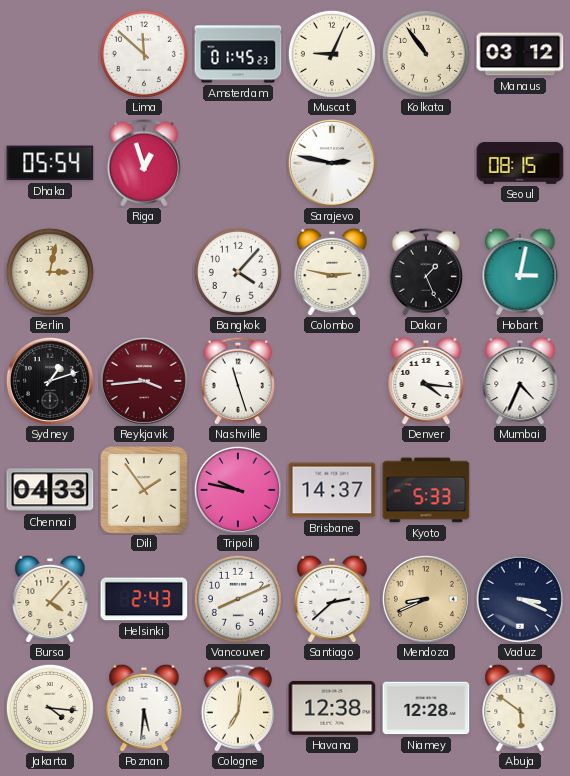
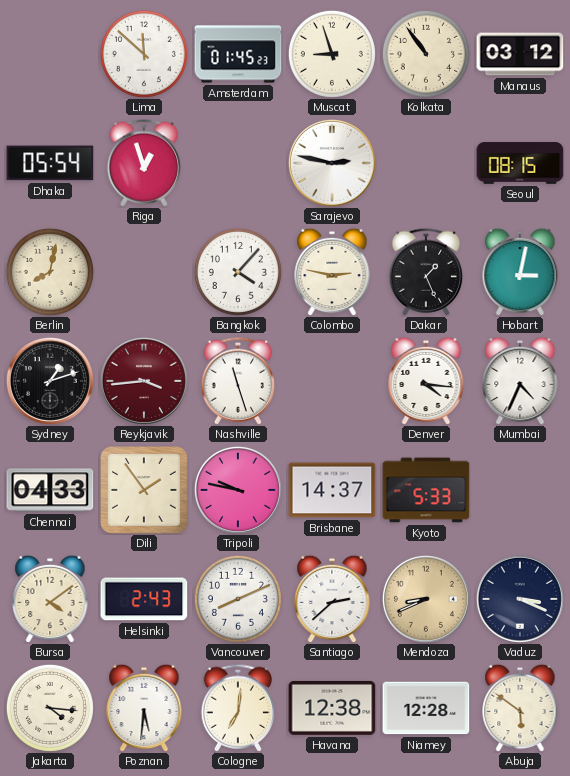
Muscat: 9:04 -> 8:57
Berlin: 3:02 -> 8:02
Bursa: 4:07 -> 4:09
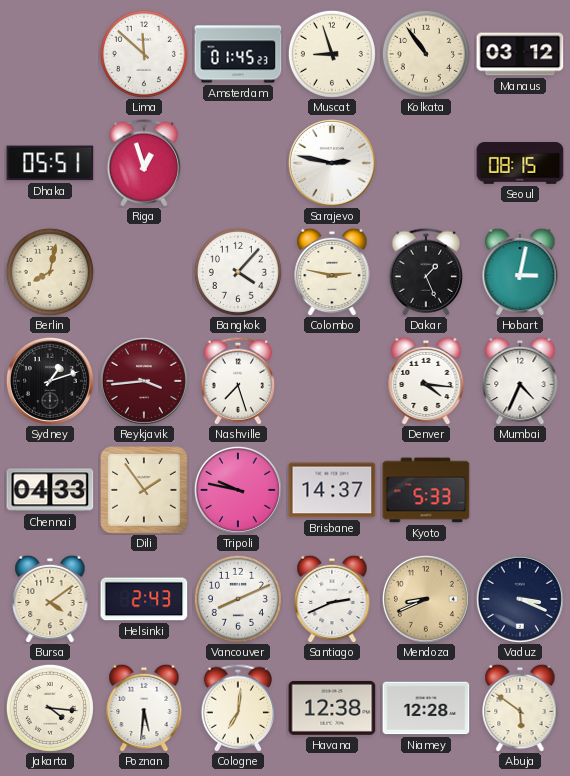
Dhaka: 05:54 -> 05:51
Nashville: 11:27 -> 7:27
Santiago: 2:38 -> 2:41
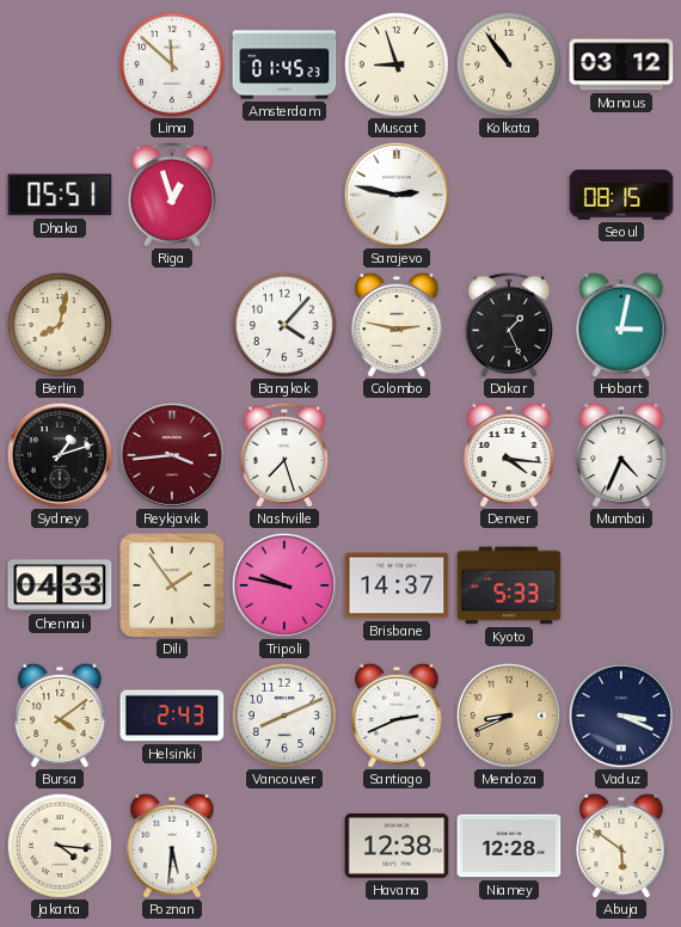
Cologne: 7:01 -> none
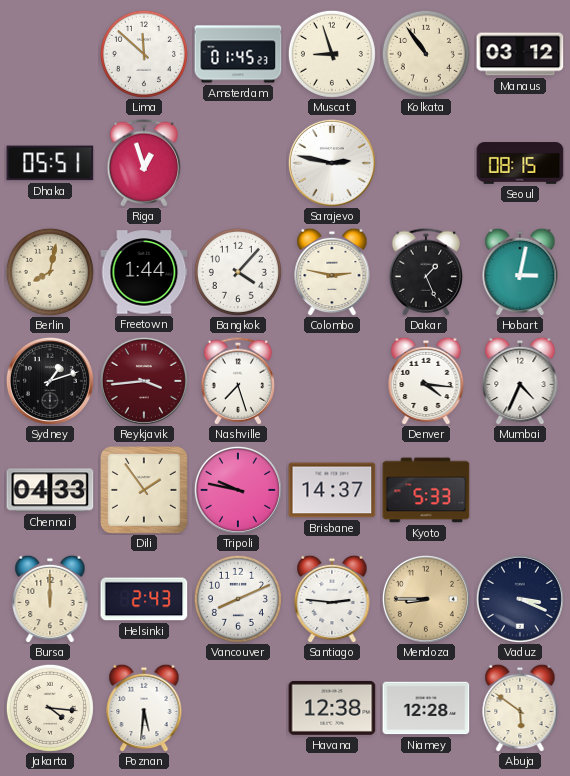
Freetown: none -> 1:44
Bursa: 4:09 -> 12:00
Santiago: 2:41 -> 2:46
Mendoza: 8:41 -> 8:45
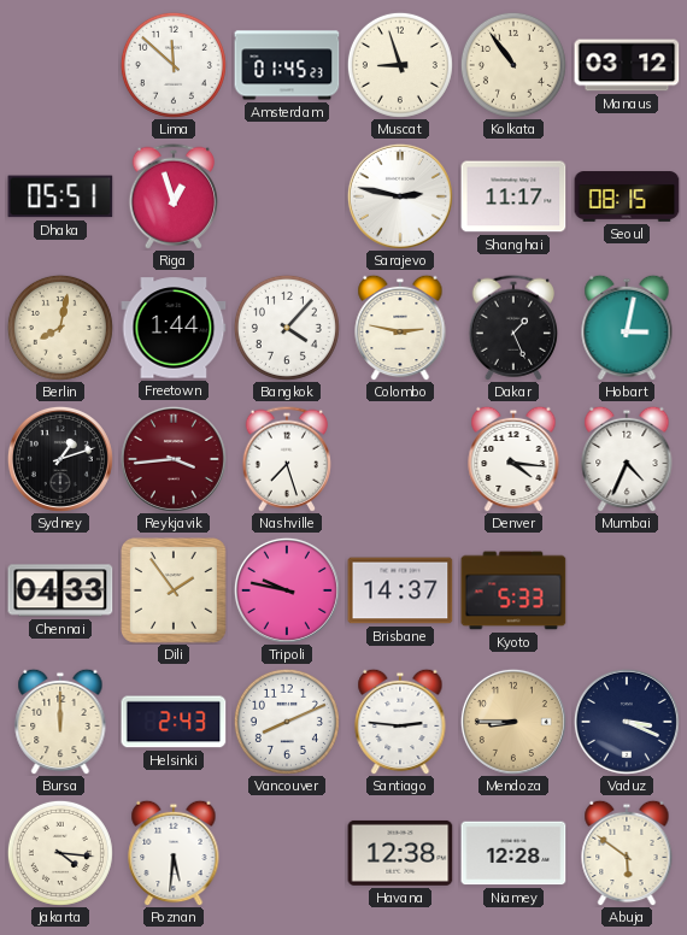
Shanghai: none -> 11:17
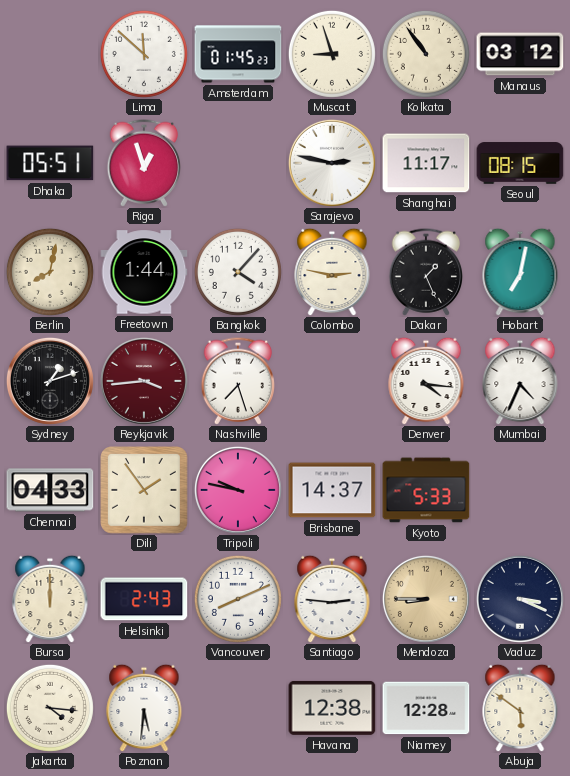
Hobart: 3:02 -> 7:02
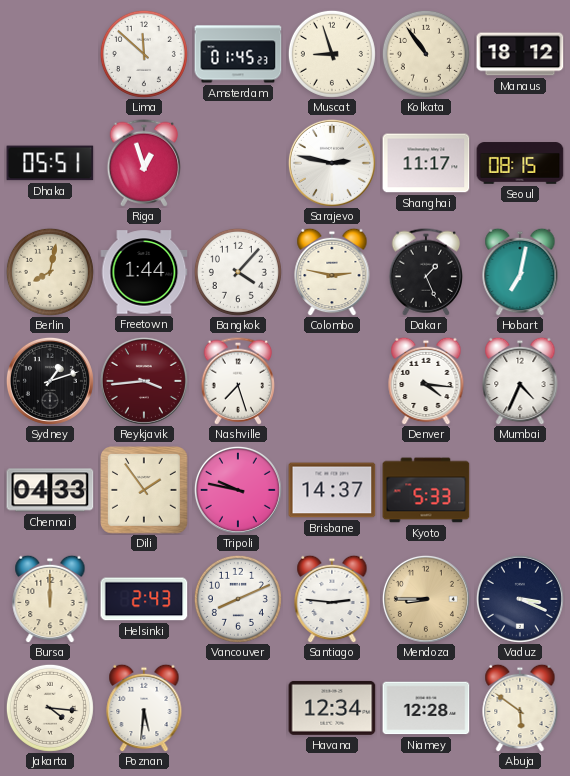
Manaus: 03:12 -> 18:12
Havana: 12:38 -> 12:34
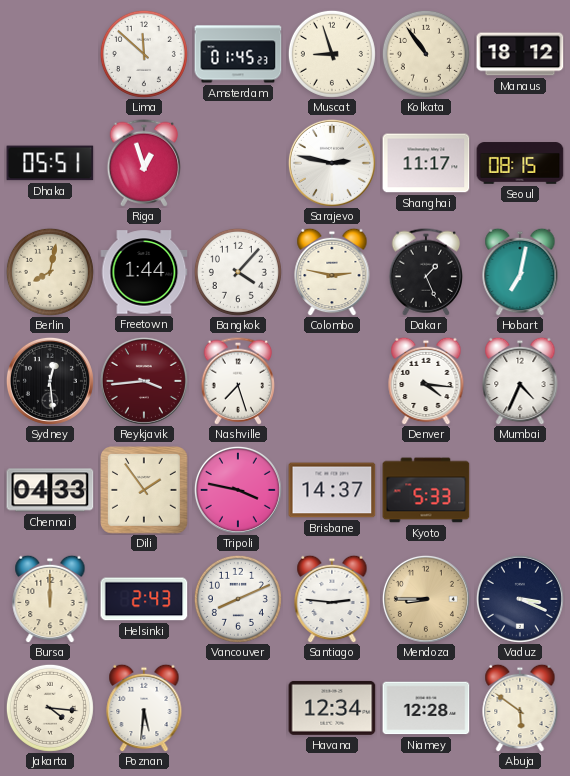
Sydney: 1:12 -> 12:29
Tripoli: 9:47 -> 3:47
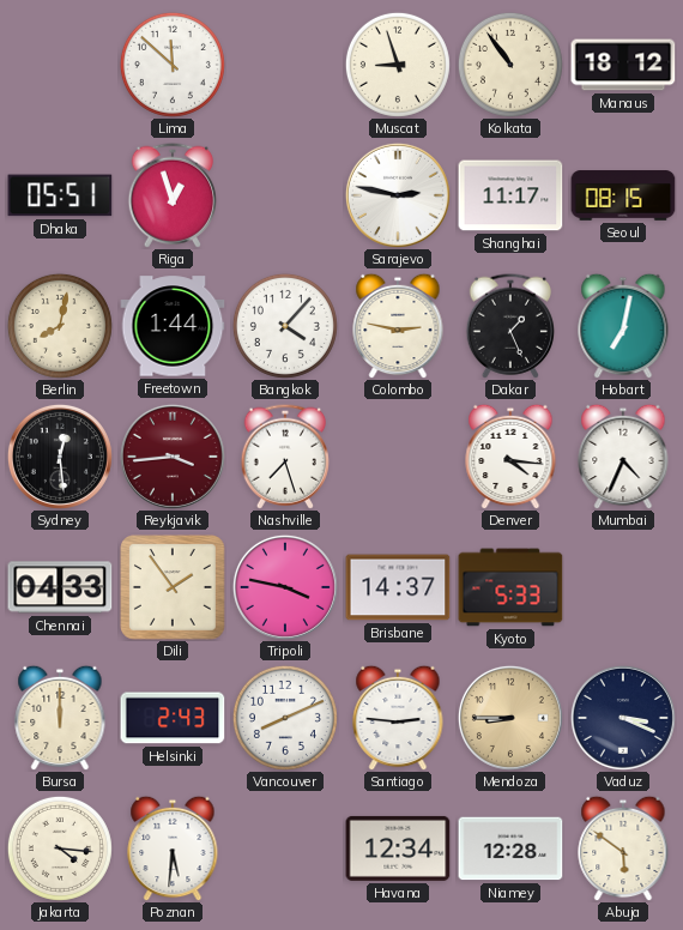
Amsterdam: 01:45 -> none
